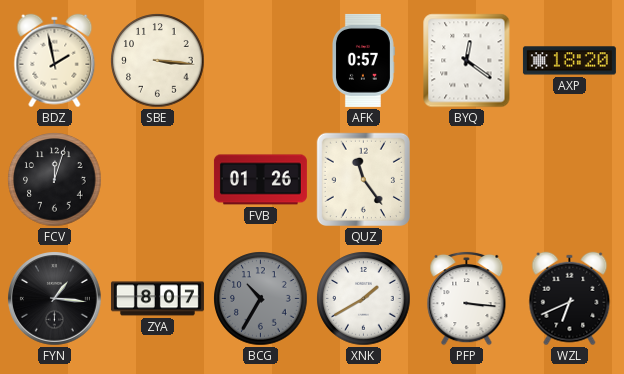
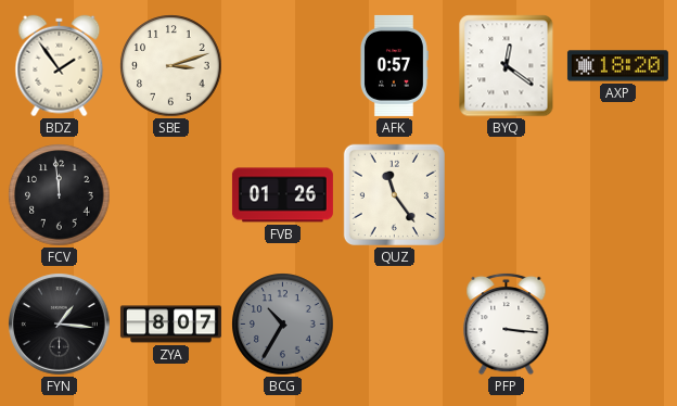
BDZ: 1:58 -> 1:54
SBE: 3:16 -> 3:12
FCV: 12:03 -> 11:59
XNK: 1:40 -> none
WZL: 6:41 -> none
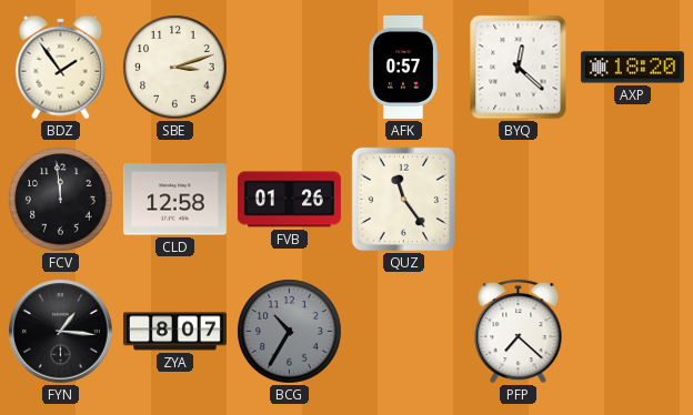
BYQ: 12:21 -> 12:22
CLD: none -> 12:58
PFP: 3:16 -> 7:22
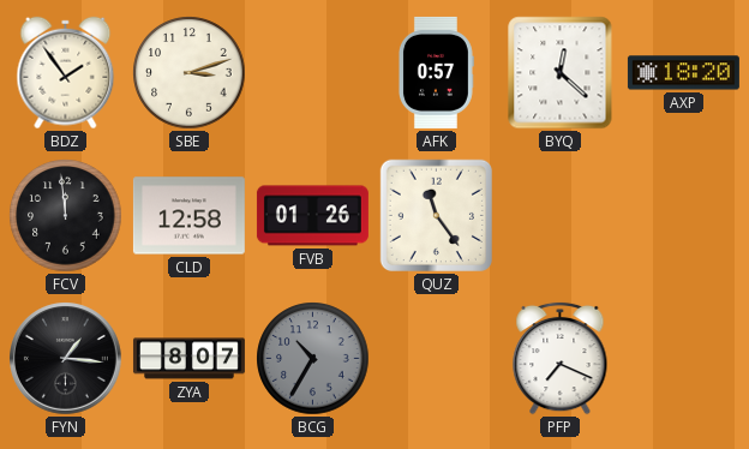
PFP: 7:22 -> 7:19
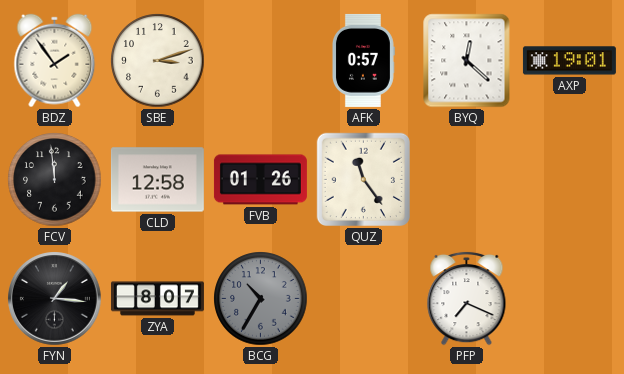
AXP: 18:20 -> 19:01
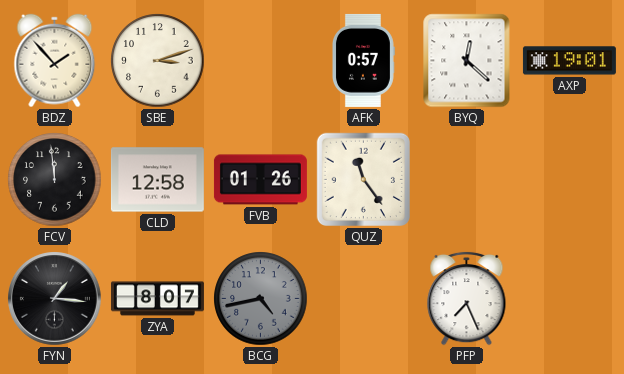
BDZ: 1:54 -> 1:53
BCG: 10:35 -> 4:43
PFP: 7:19 -> 7:26
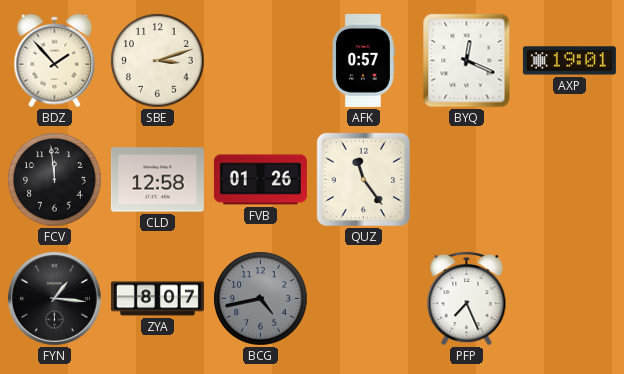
BYQ: 12:22 -> 12:19
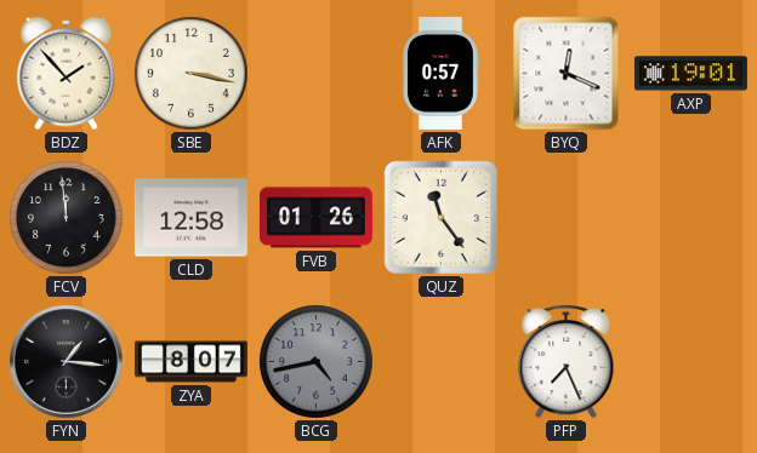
SBE: 3:12 -> 3:17
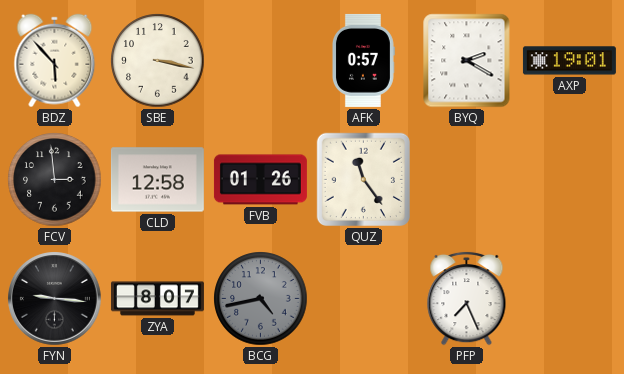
BDZ: 1:53 -> 5:53
BYQ: 12:19 -> 2:20
FCV: 11:59 -> 2:59
FYN: 1:16 -> 9:16
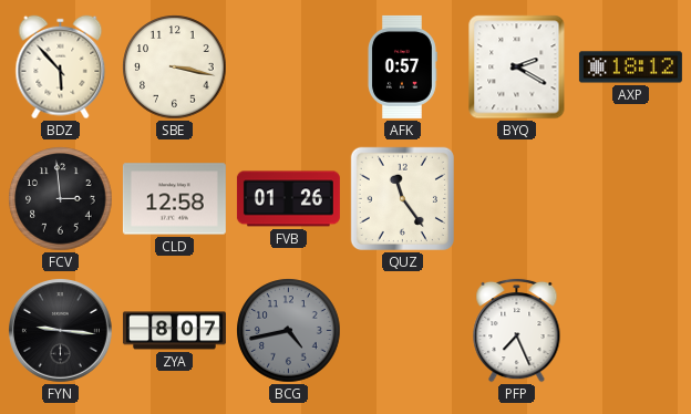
AXP: 19:01 -> 18:12
